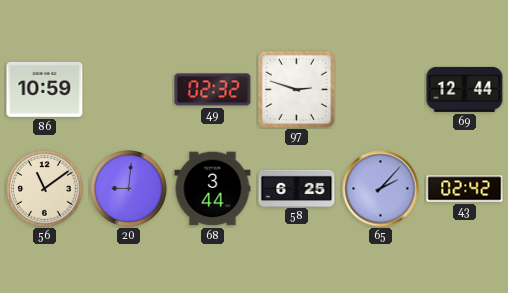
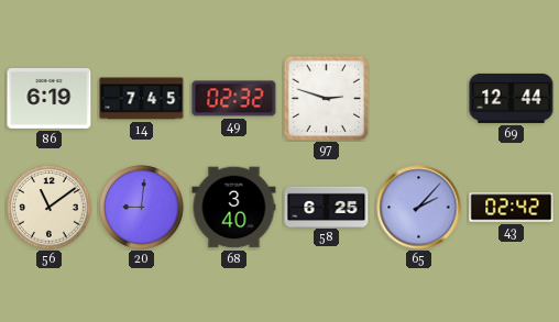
86: 10:59 -> 6:19
14: none -> 7:45
68: 3:44 -> 3:40
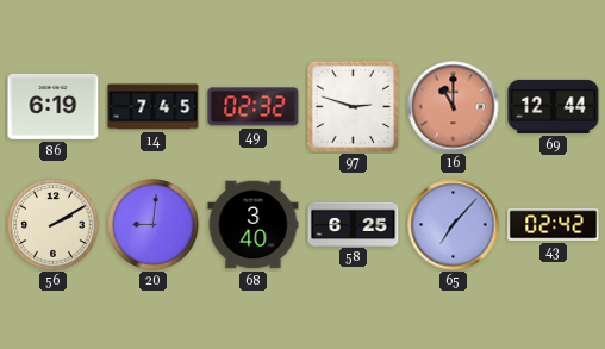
16: none -> 11:00
56: 11:09 -> 2:10
65: 2:07 -> 7:07
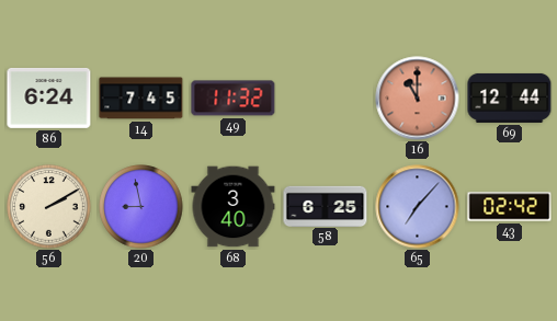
86: 6:19 -> 6:24
49: 02:32 -> 11:32
97: 2:48 -> none
20: 9:01 -> 8:58
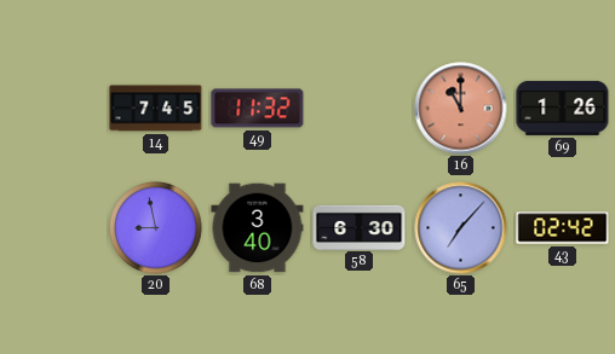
86: 6:24 -> none
69: 12:44 -> 1:26
56: 2:10 -> none
58: 6:25 -> 6:30
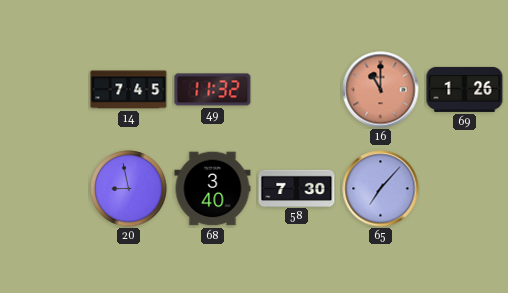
58: 6:30 -> 7:30
43: 02:42 -> none
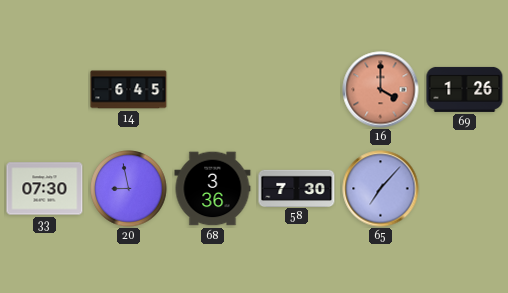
14: 7:45 -> 6:45
49: 11:32 -> none
16: 11:00 -> 4:00
33: none -> 07:30
68: 3:40 -> 3:36
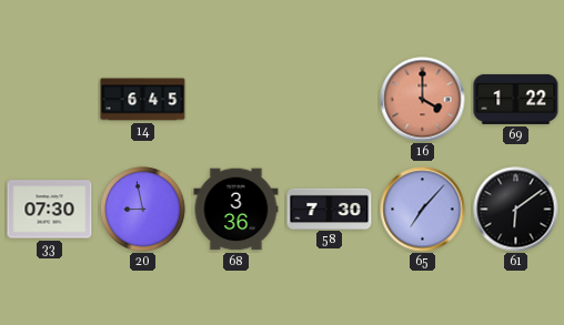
69: 1:26 -> 1:22
61: none -> 6:09
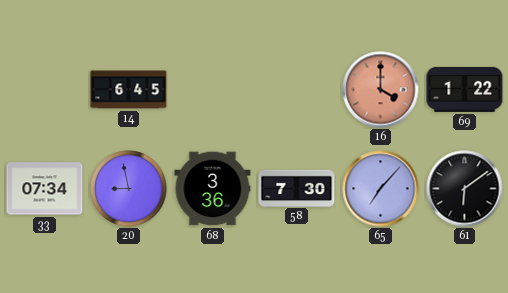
33: 07:30 -> 07:34
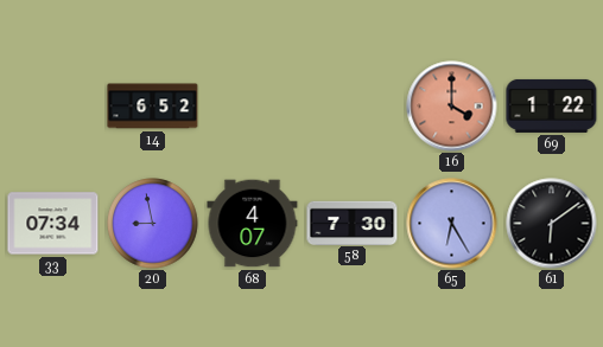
14: 6:45 -> 6:52
68: 3:36 -> 4:07
65: 7:07 -> 6:25
